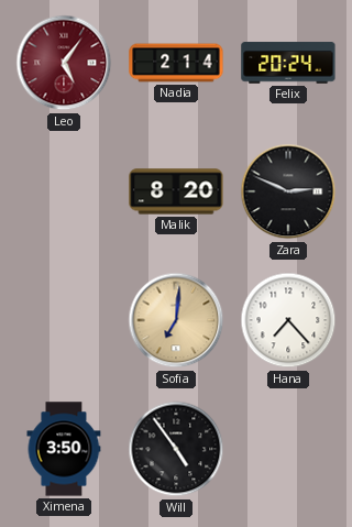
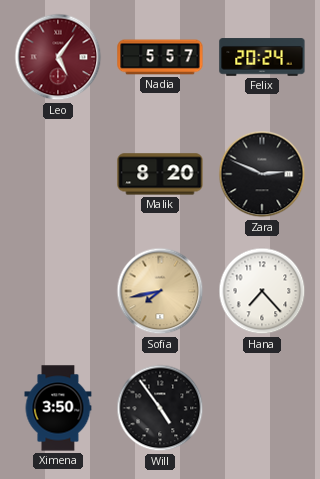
Nadia: 2:14 -> 5:57
Sofia: 7:01 -> 7:43
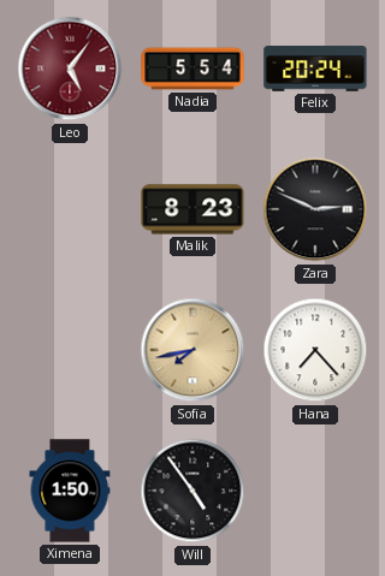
Nadia: 5:57 -> 5:54
Malik: 8:20 -> 8:23
Ximena: 3:50 -> 1:50
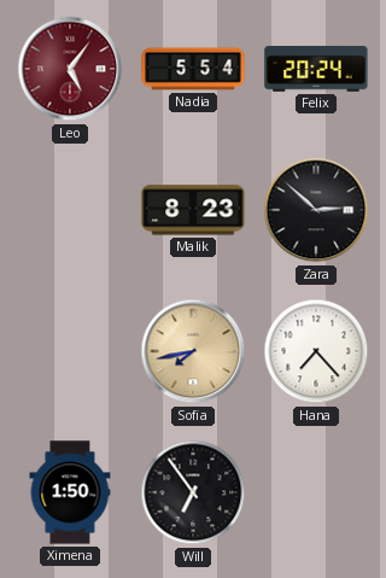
Zara: 2:49 -> 2:52
Will: 4:54 -> 6:54
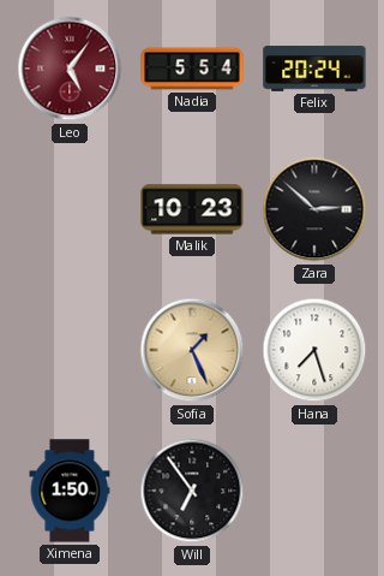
Malik: 8:23 -> 10:23
Sofia: 7:43 -> 1:26
Hana: 7:23 -> 7:27
